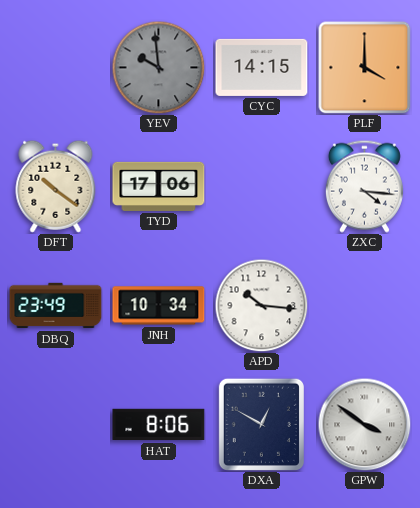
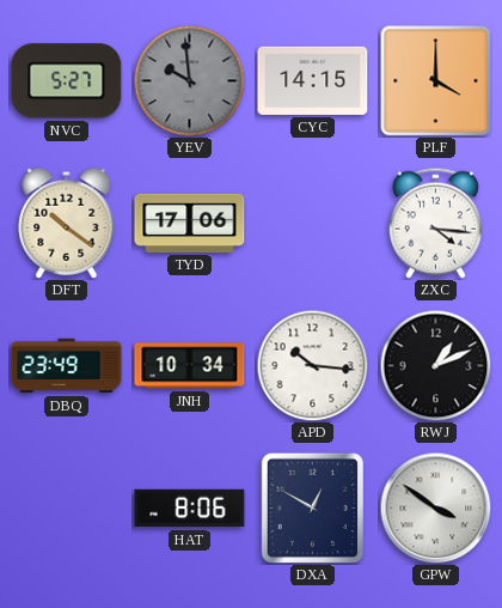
NVC: none -> 5:27
RWJ: none -> 1:11
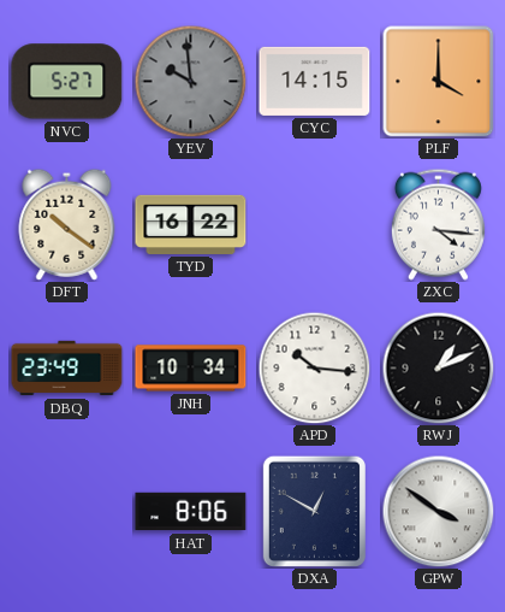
TYD: 17:06 -> 16:22
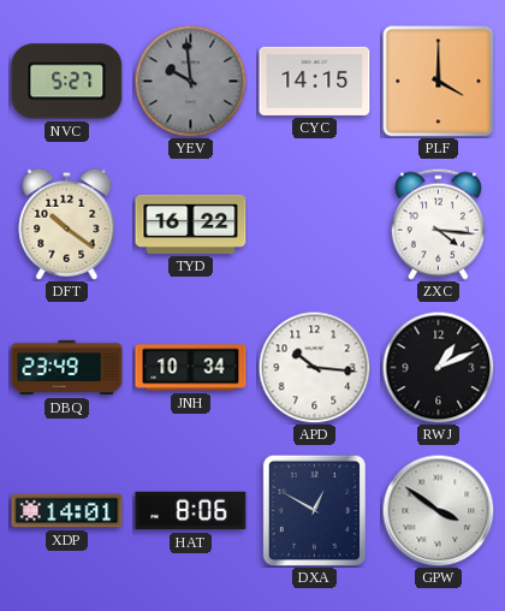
XDP: none -> 14:01
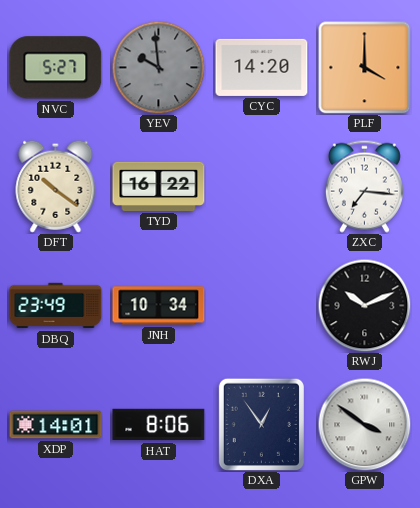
CYC: 14:15 -> 14:20
ZXC: 4:16 -> 7:16
APD: 10:16 -> none
RWJ: 1:11 -> 10:11
DXA: 12:50 -> 12:54
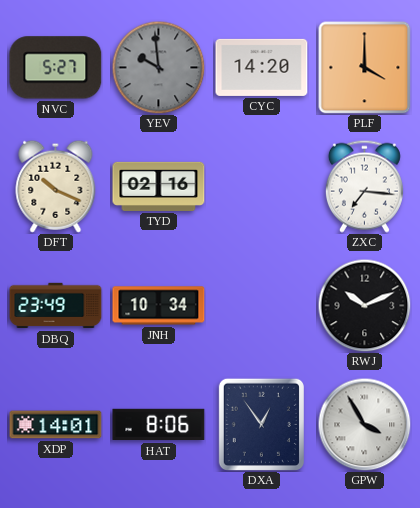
DFT: 10:21 -> 10:19
TYD: 16:22 -> 02:16
GPW: 3:51 -> 3:55
